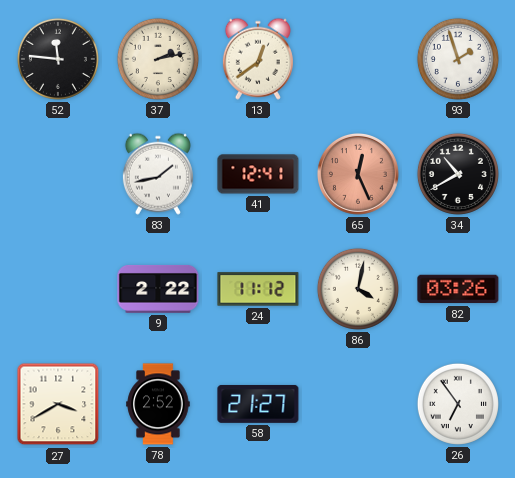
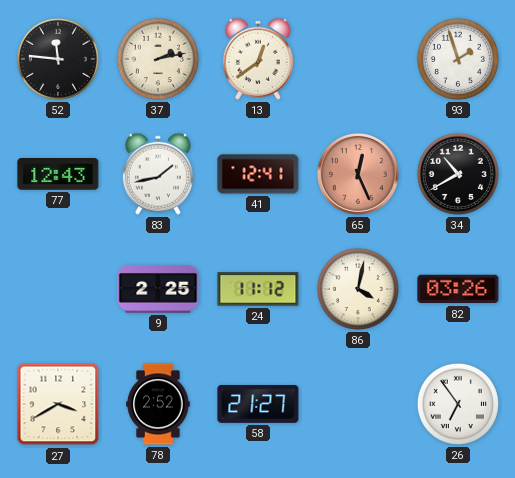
77: none -> 12:43
9: 2:22 -> 2:25
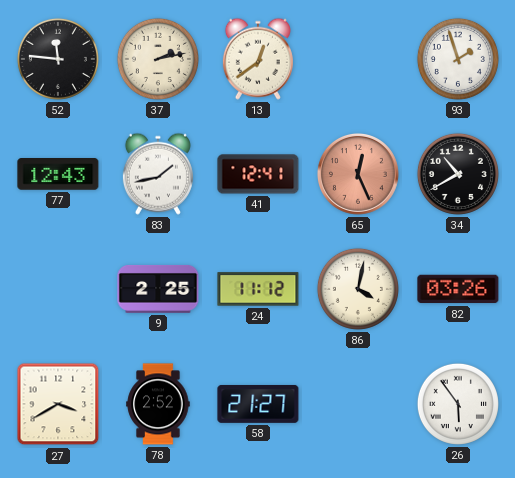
26: 6:54 -> 5:54
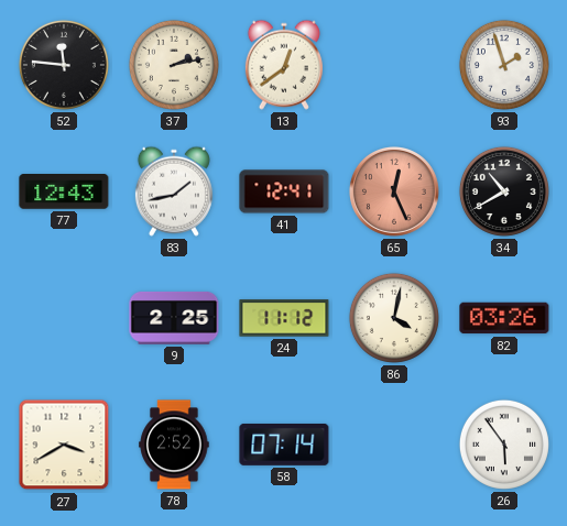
58: 21:27 -> 07:14
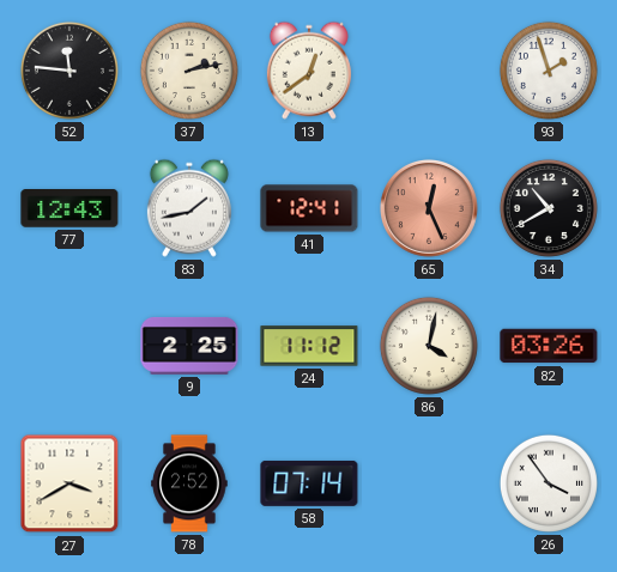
26: 5:54 -> 3:54
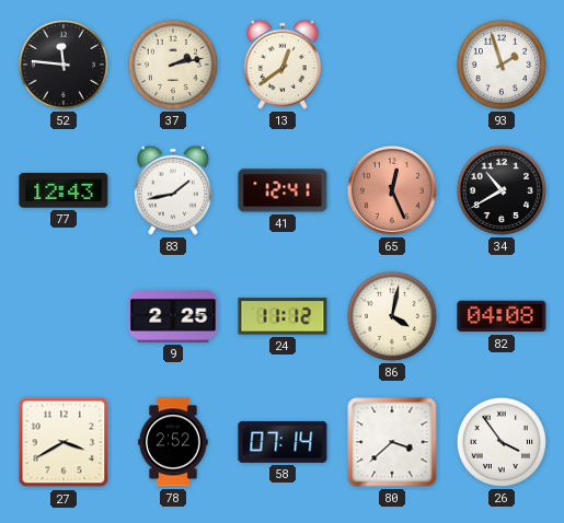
82: 03:26 -> 04:08
80: none -> 3:38
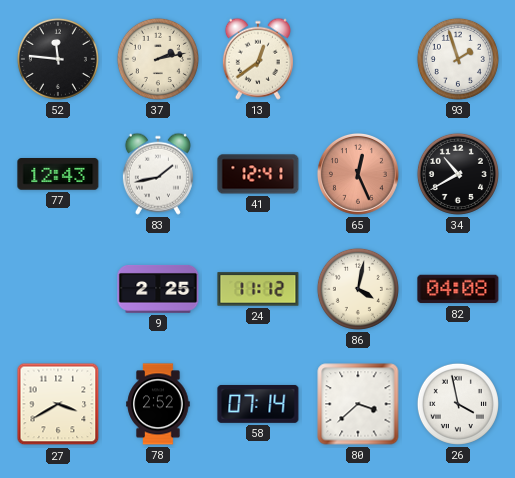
26: 3:54 -> 3:58
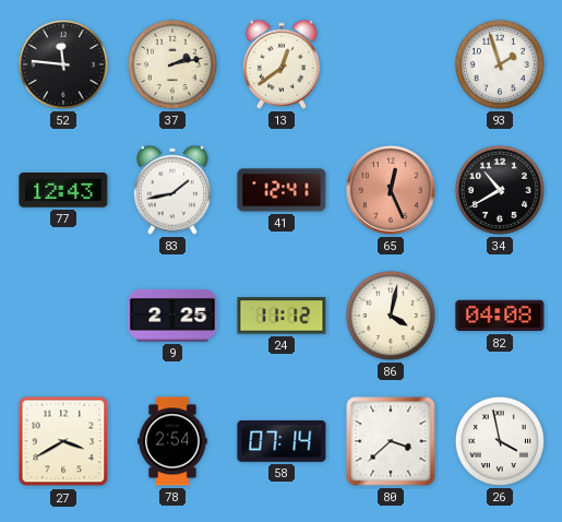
78: 2:52 -> 2:54
